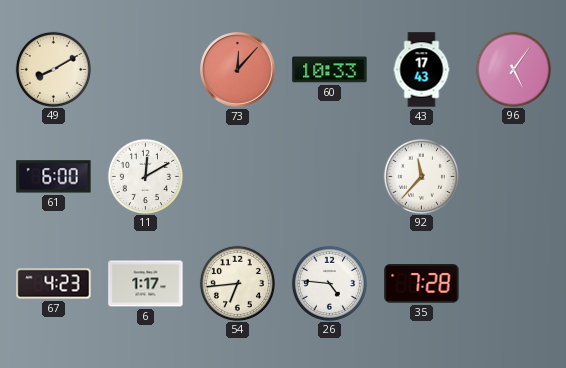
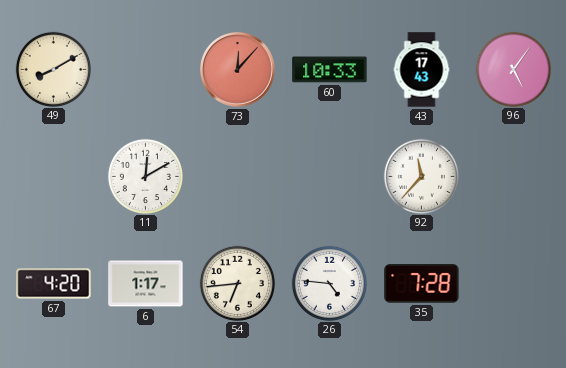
61: 6:00 -> none
67: 4:23 -> 4:20
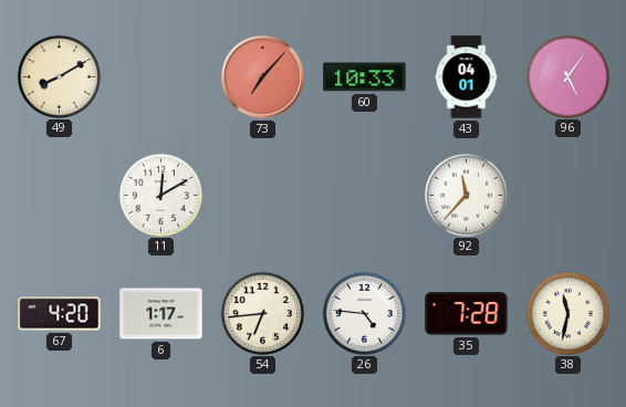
73: 12:07 -> 7:07
43: 17:43 -> 04:01
38: none -> 11:32
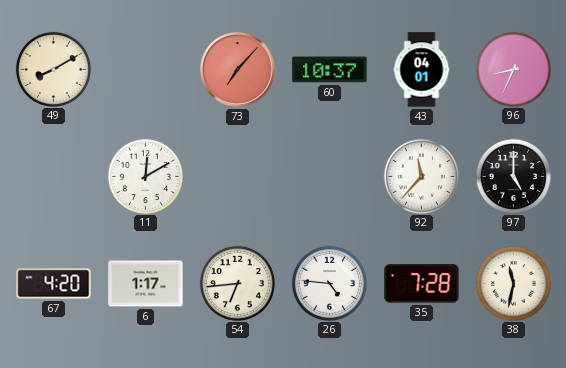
60: 10:33 -> 10:37
96: 5:06 -> 8:34
97: none -> 5:00
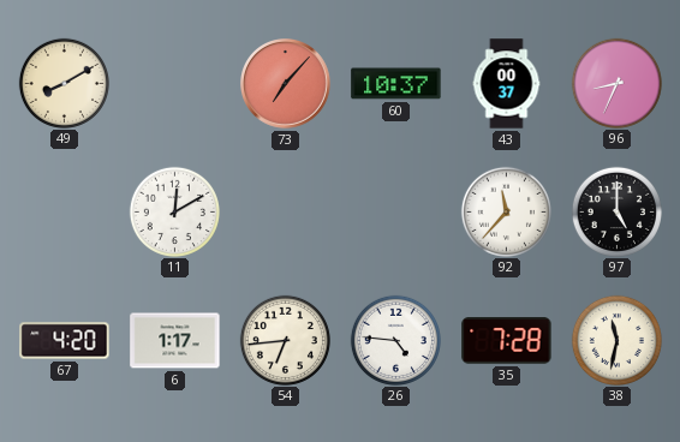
43: 04:01 -> 00:37
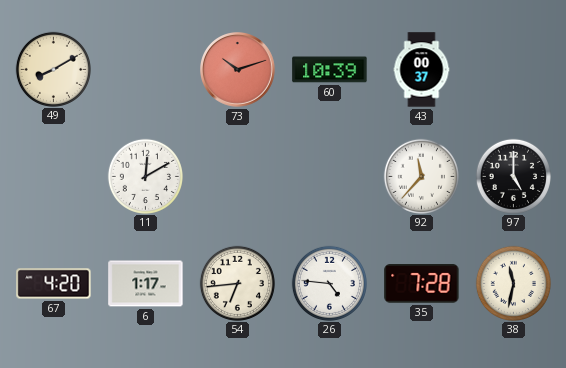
73: 7:07 -> 10:12
60: 10:37 -> 10:39
96: 8:34 -> none
